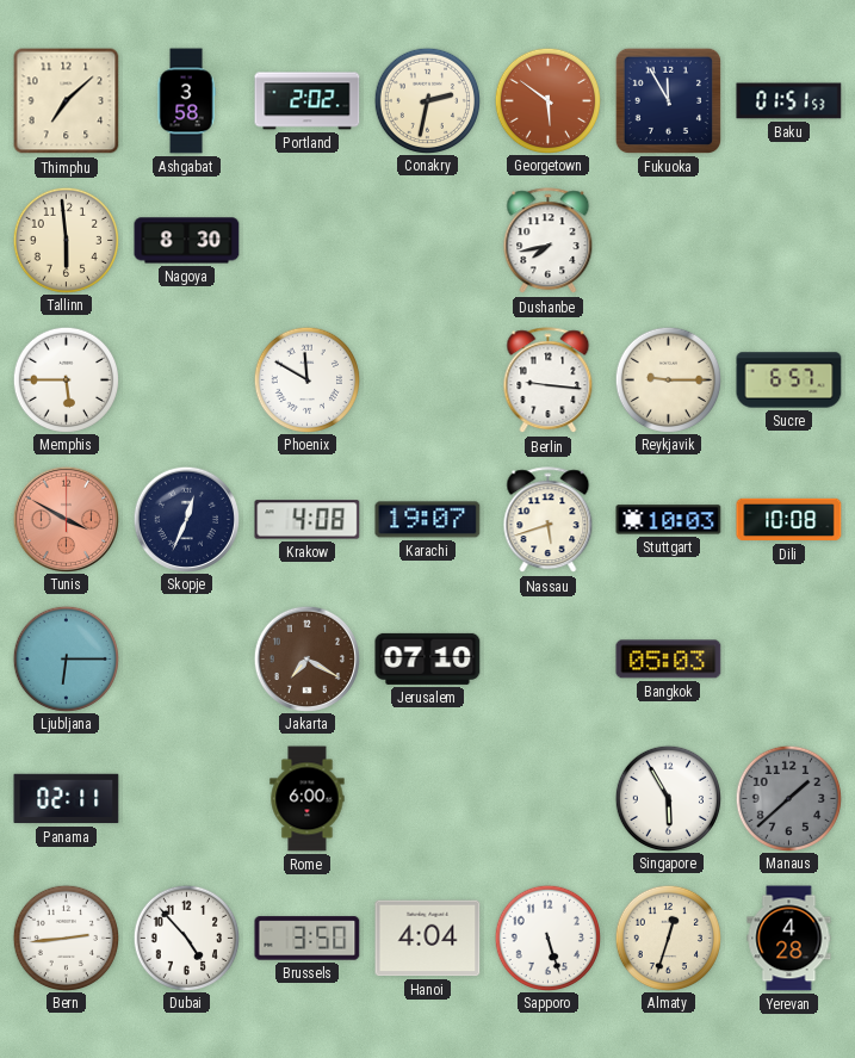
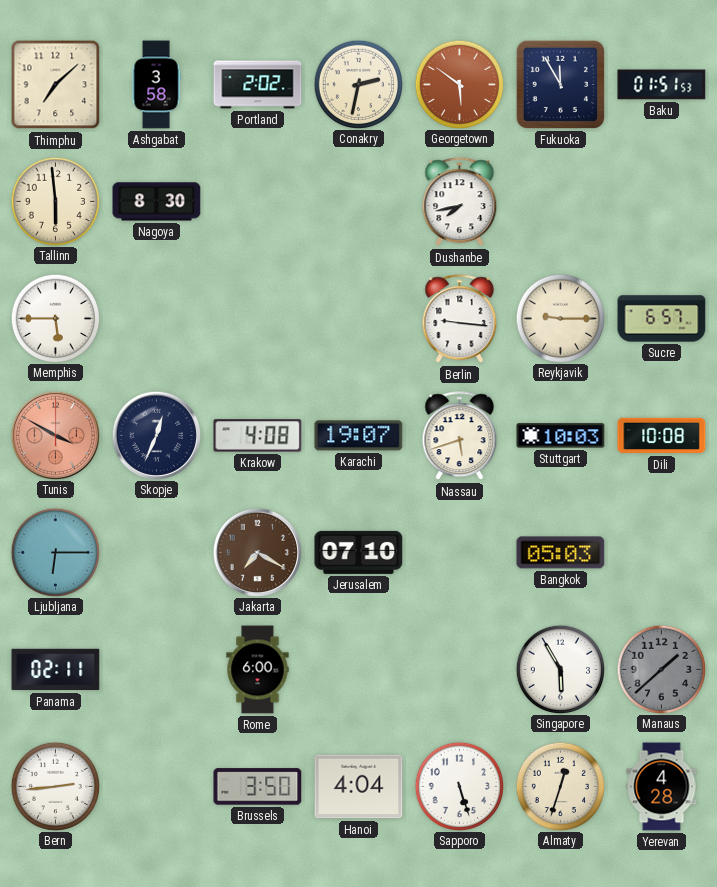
Phoenix: 11:50 -> none
Dubai: 4:53 -> none
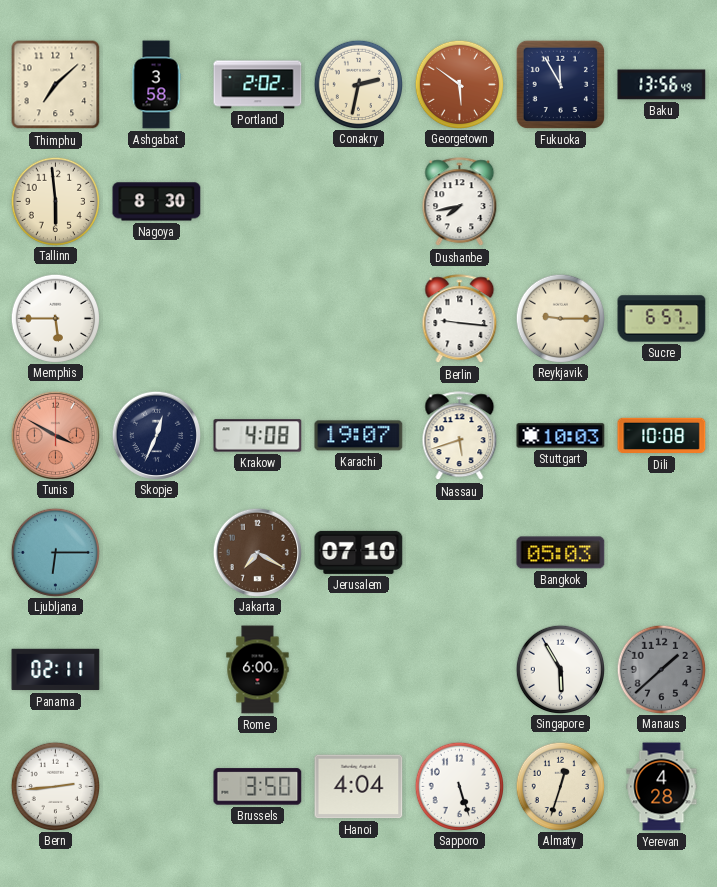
Baku: 01:51 -> 13:56
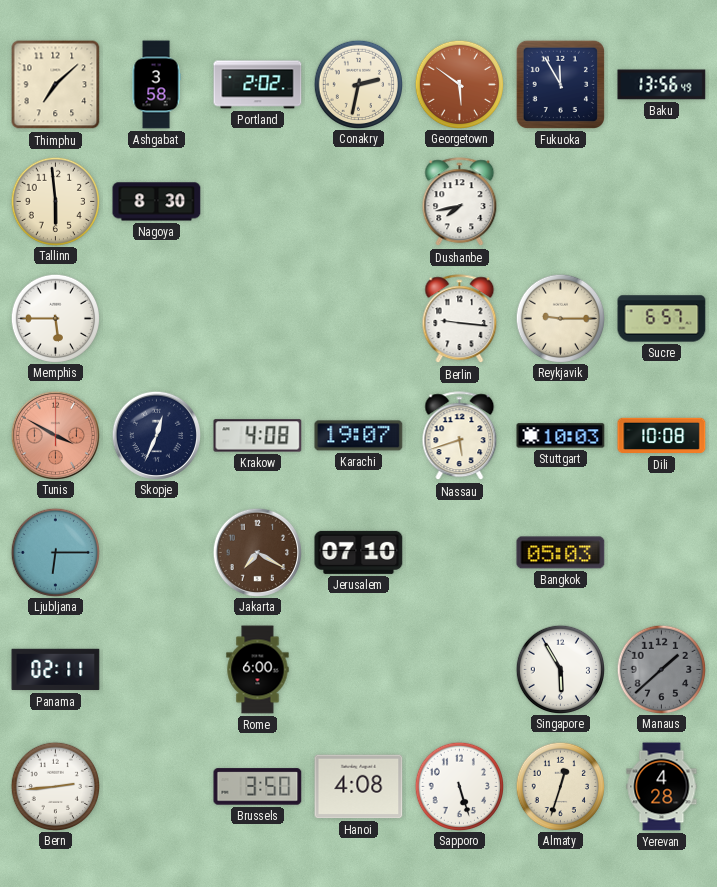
Hanoi: 4:04 -> 4:08
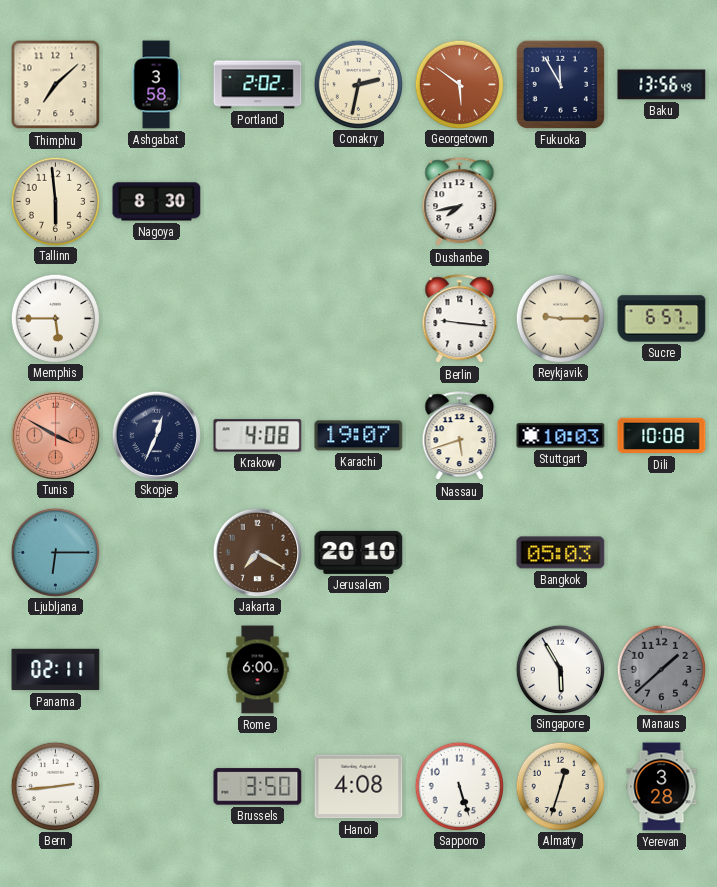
Jerusalem: 07:10 -> 20:10
Yerevan: 4:28 -> 3:28
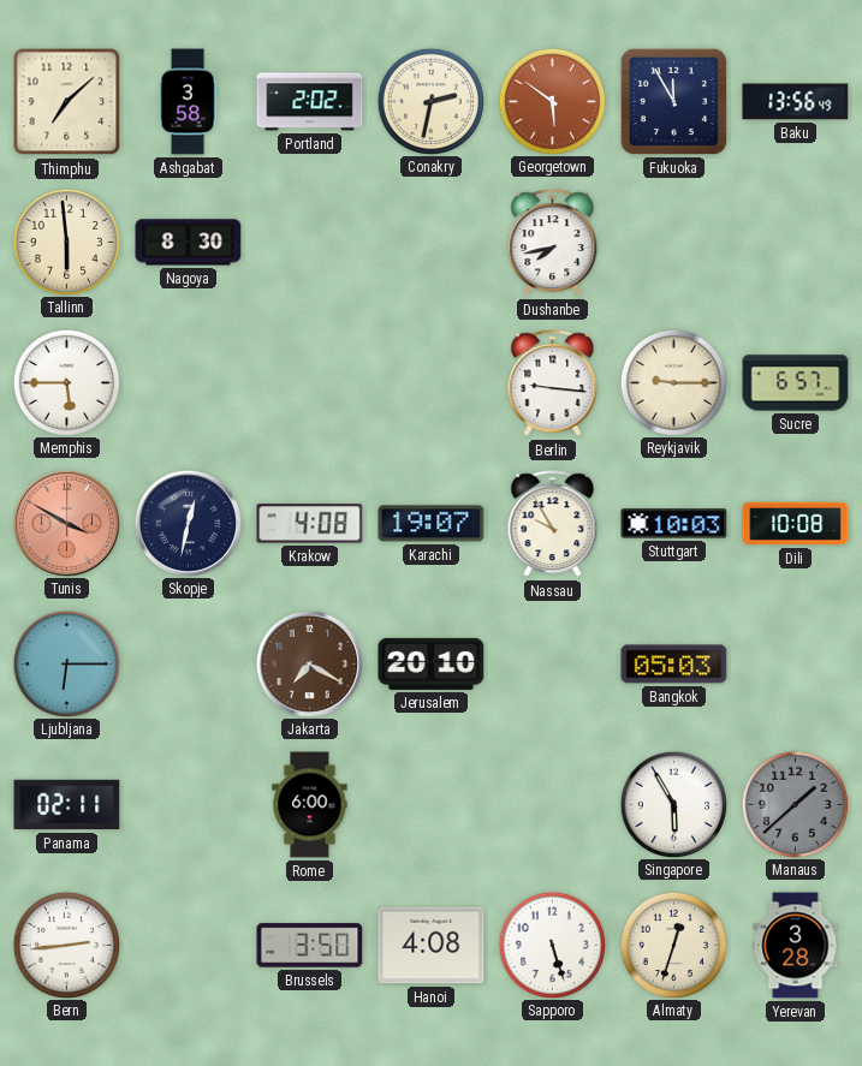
Skopje: 12:34 -> 12:32
Nassau: 5:42 -> 9:55
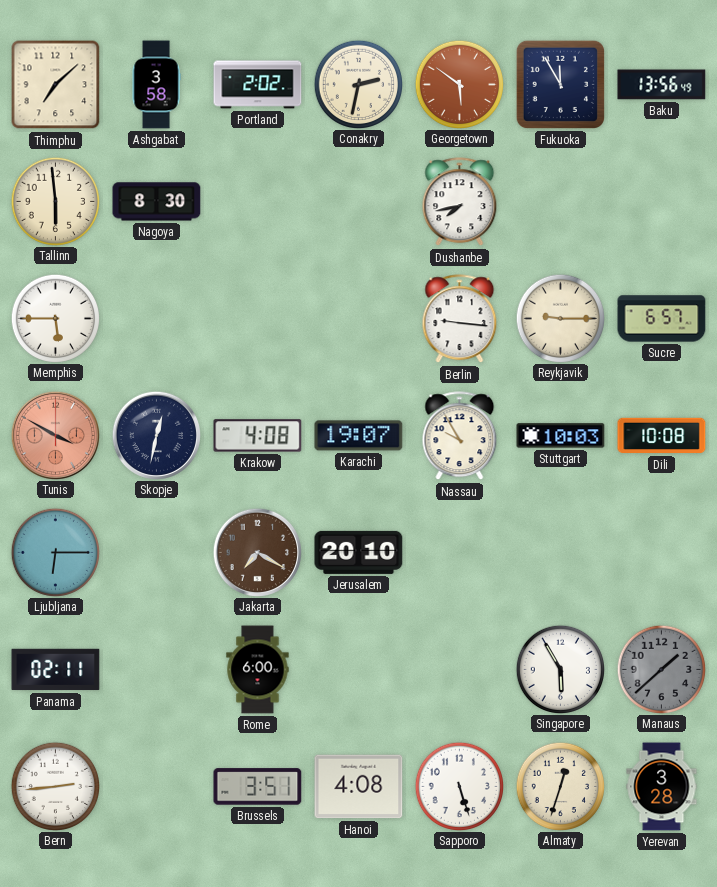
Bangkok: 05:03 -> none
Brussels: 3:50 -> 3:51
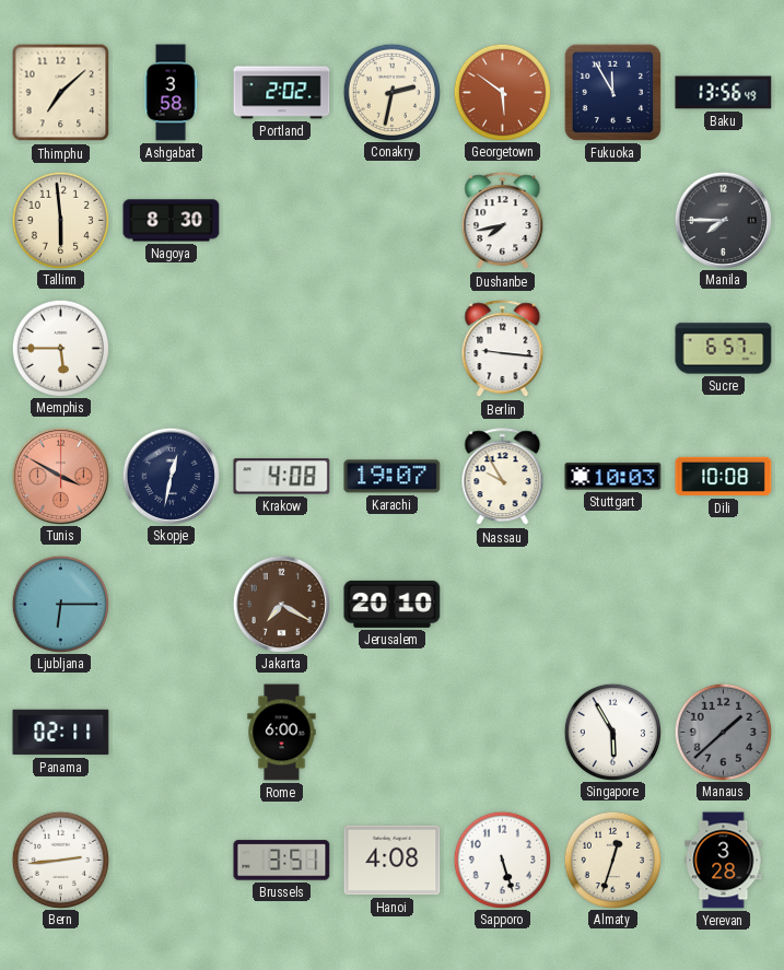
Manila: none -> 7:45
Reykjavik: 9:15 -> none
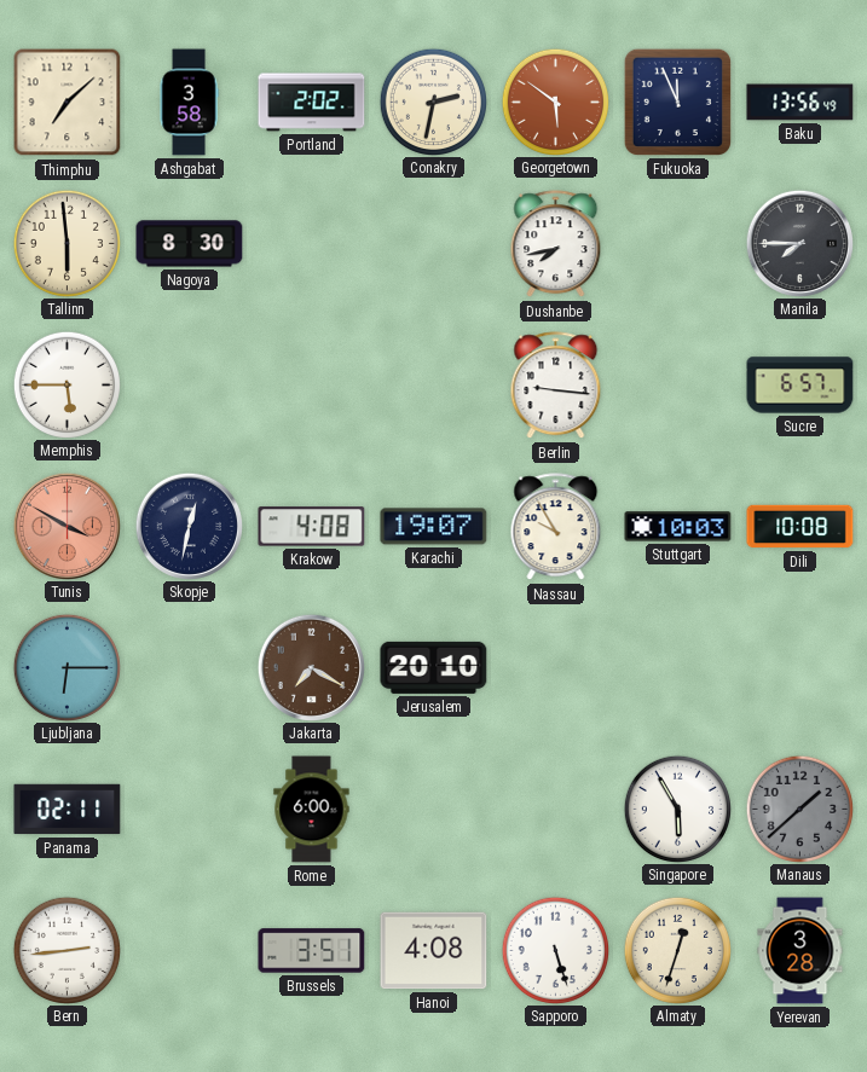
Fukuoka: 11:55 -> 11:56
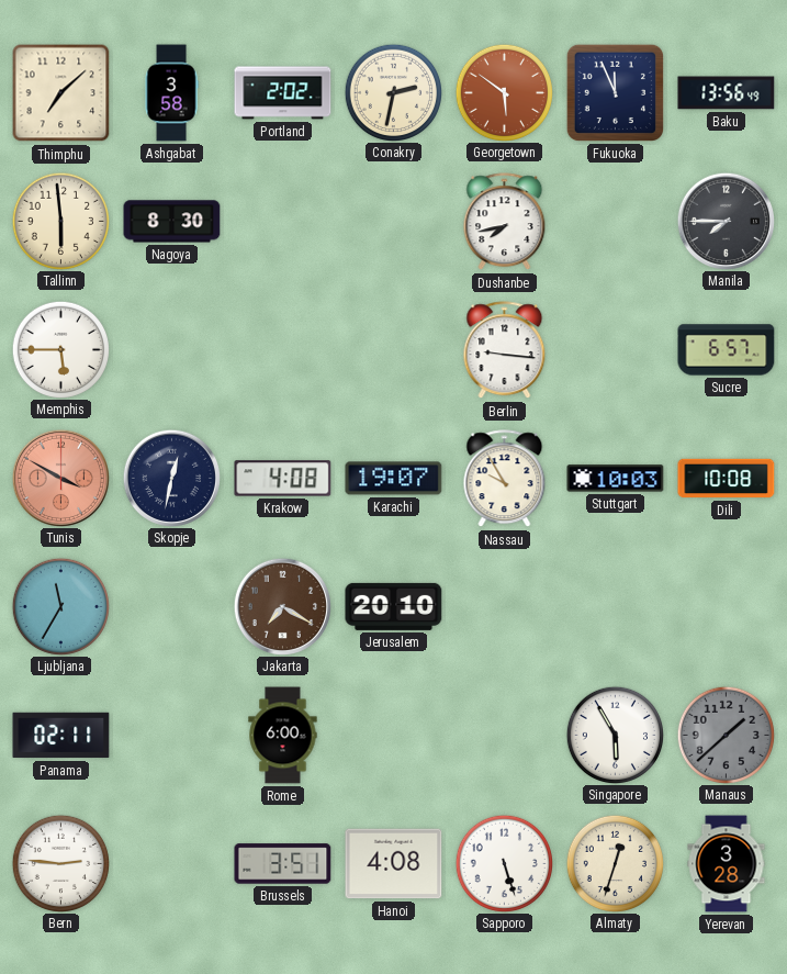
Ljubljana: 6:15 -> 11:35
Bern: 2:44 -> 2:46
